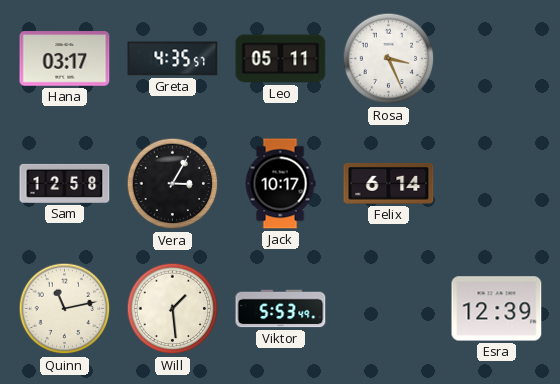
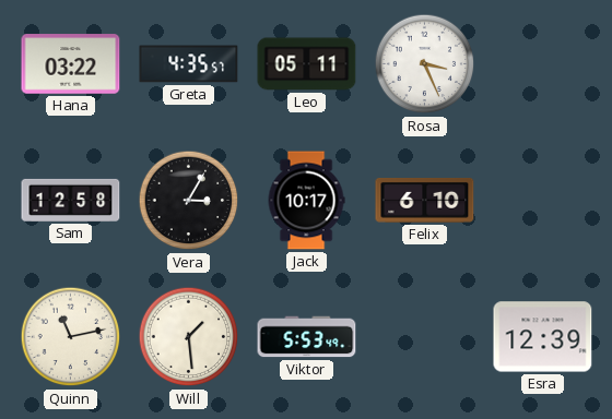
Hana: 03:17 -> 03:22
Felix: 6:14 -> 6:10
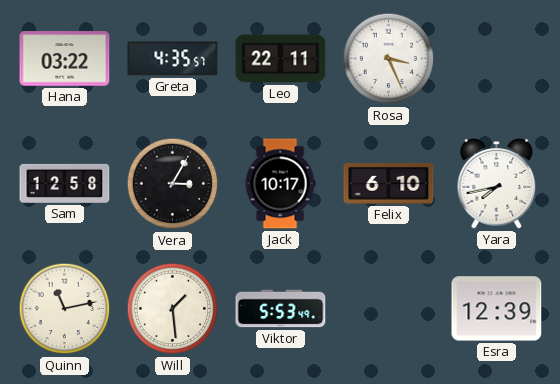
Leo: 05:11 -> 22:11
Yara: none -> 7:43
